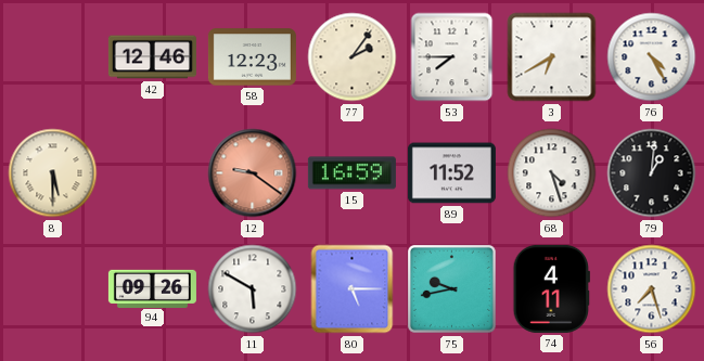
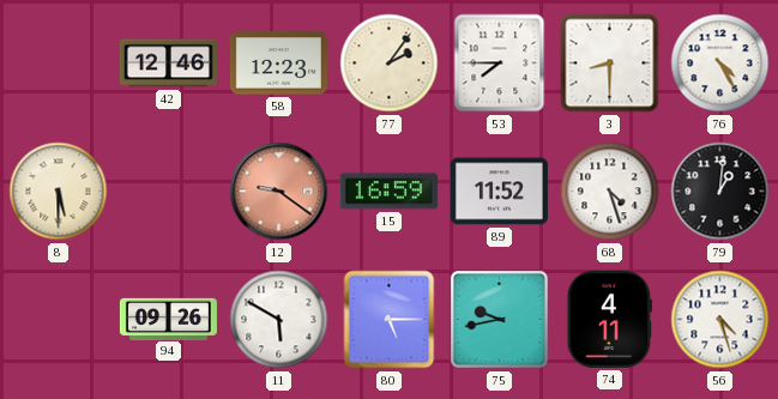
3: 6:40 -> 8:30
56: 7:27 -> 4:27
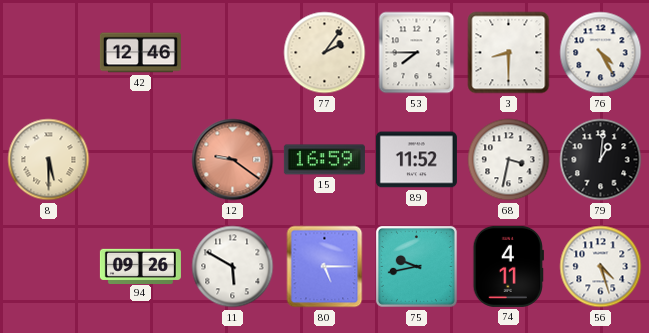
58: 12:23 -> none
68: 4:27 -> 3:32
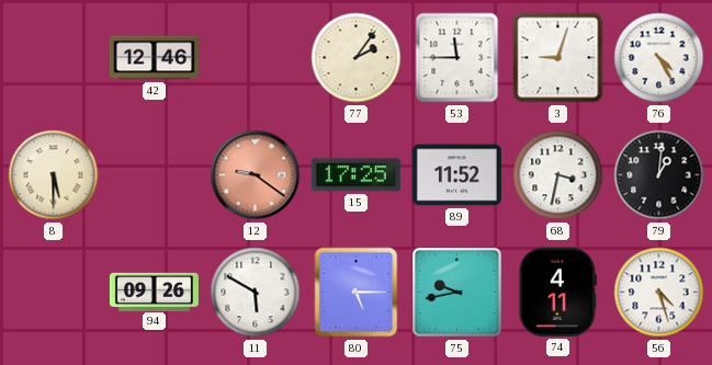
53: 7:45 -> 11:45
3: 8:30 -> 9:03
15: 16:59 -> 17:25
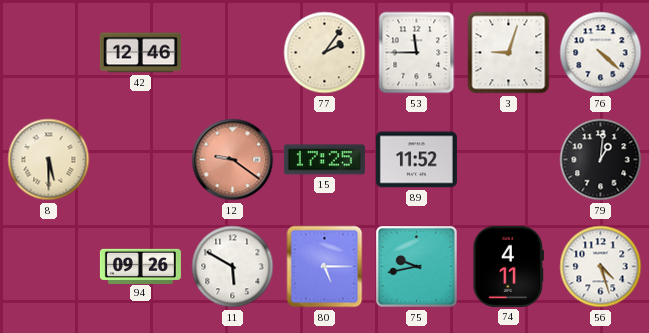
76: 4:25 -> 4:22
68: 3:32 -> none
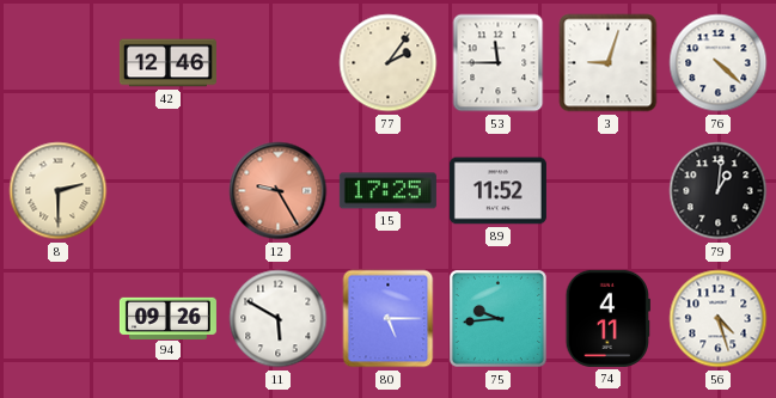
8: 5:30 -> 2:30
12: 9:21 -> 9:25
75: 9:43 -> 9:44
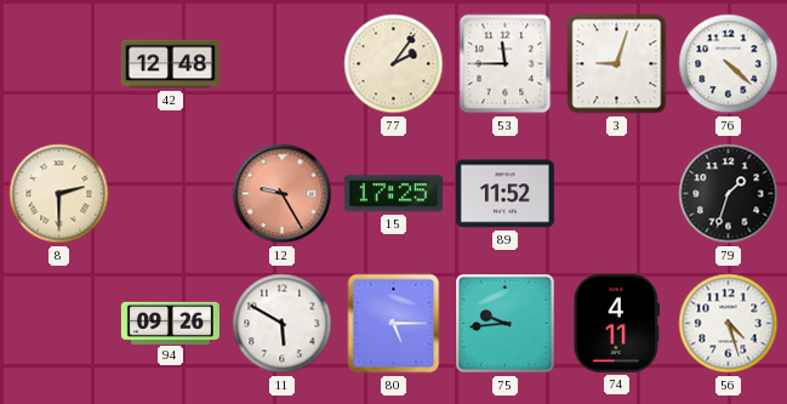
42: 12:46 -> 12:48
79: 1:01 -> 1:33
